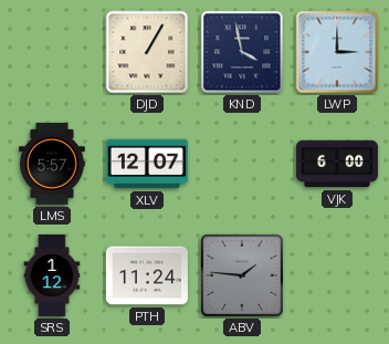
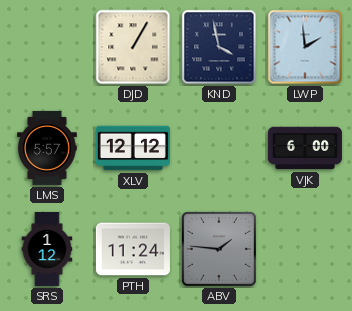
LWP: 3:00 -> 1:59
XLV: 12:07 -> 12:12
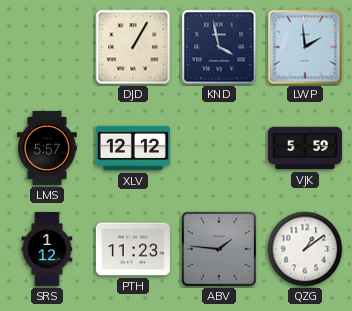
VJK: 6:00 -> 5:59
PTH: 11:24 -> 11:23
QZG: none -> 1:09
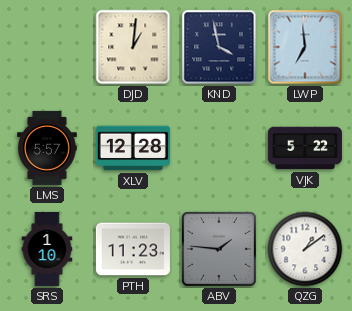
DJD: 1:05 -> 1:01
LWP: 1:59 -> 6:59
XLV: 12:12 -> 12:28
VJK: 5:59 -> 5:22
SRS: 1:12 -> 1:10
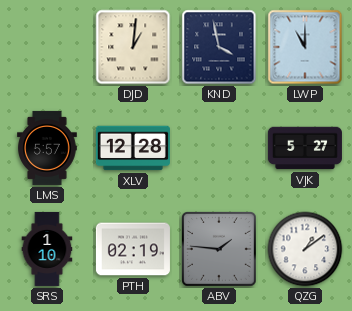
LWP: 6:59 -> 11:00
VJK: 5:22 -> 5:27
PTH: 11:23 -> 02:19
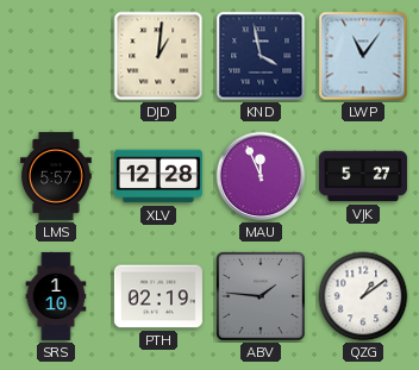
LWP: 11:00 -> 11:06
MAU: none -> 11:56
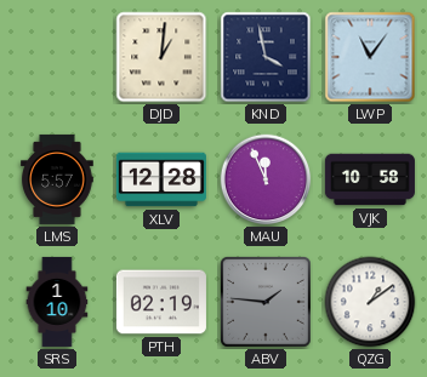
VJK: 5:27 -> 10:58
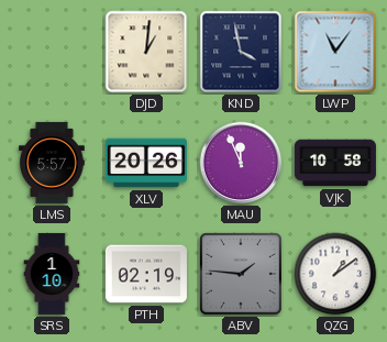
XLV: 12:28 -> 20:26
